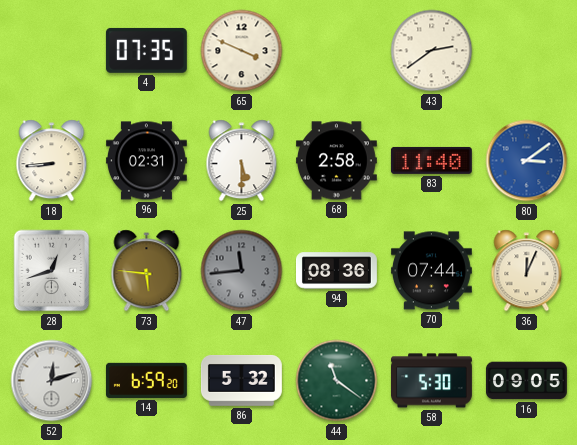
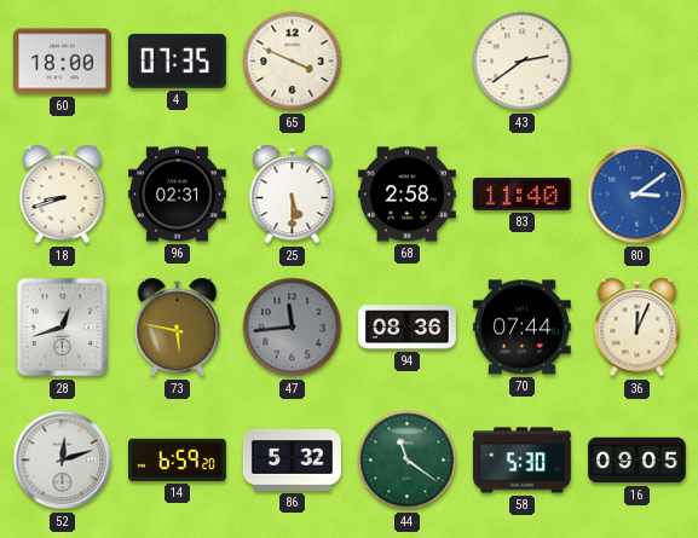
60: none -> 18:00
18: 8:44 -> 8:42
73: 5:46 -> 5:47
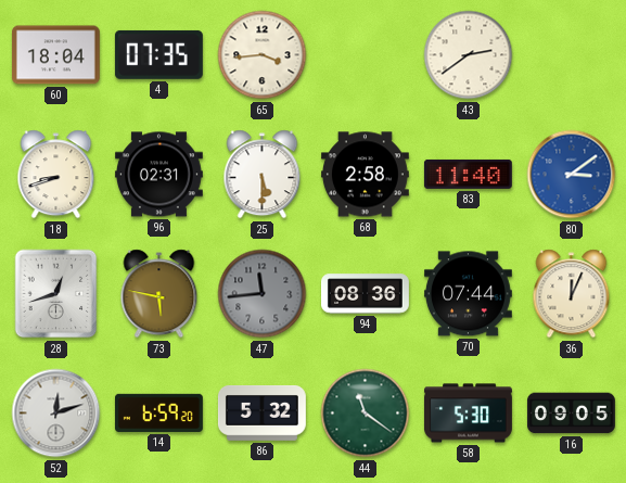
60: 18:00 -> 18:04
65: 3:49 -> 3:44
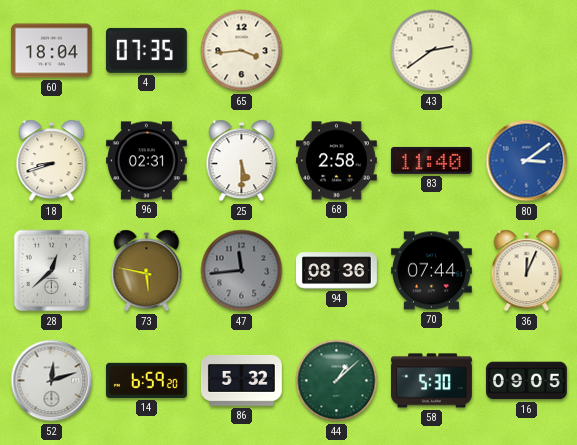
28: 12:42 -> 12:38
44: 11:21 -> 1:08
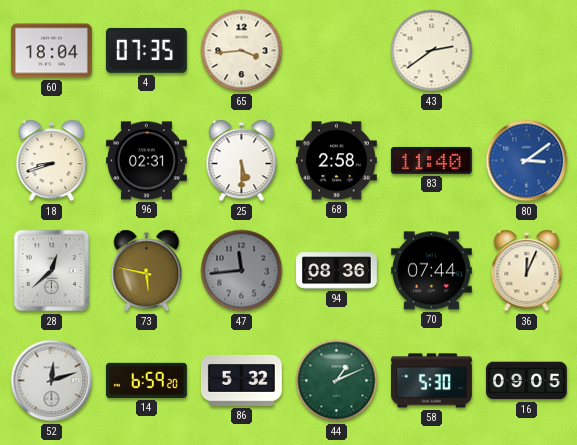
44: 1:08 -> 1:11
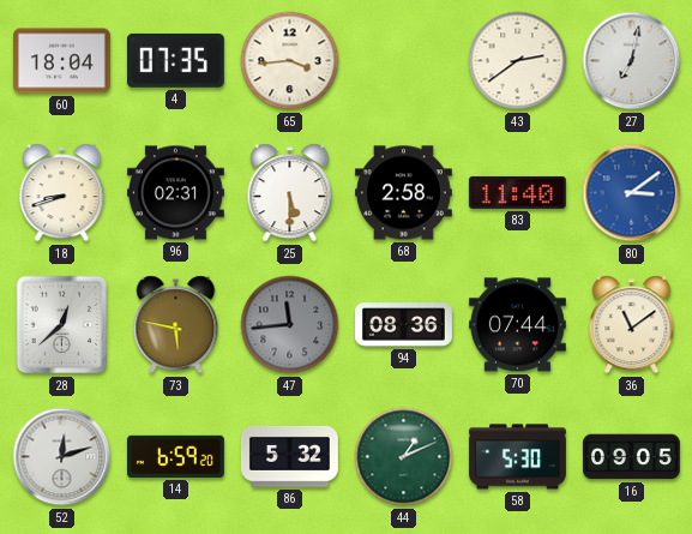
27: none -> 7:02
36: 12:04 -> 11:09
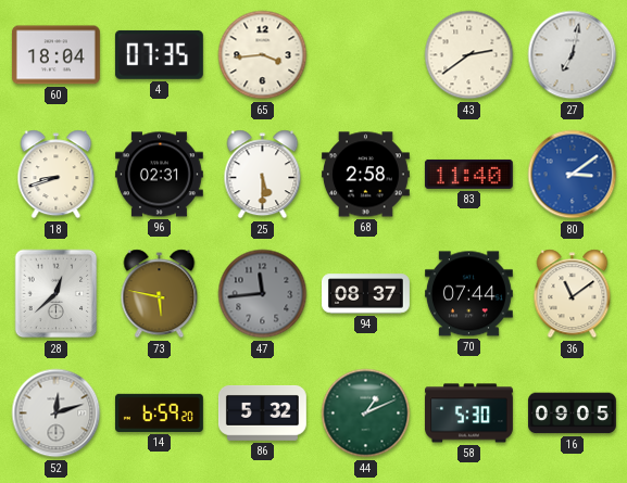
94: 08:36 -> 08:37
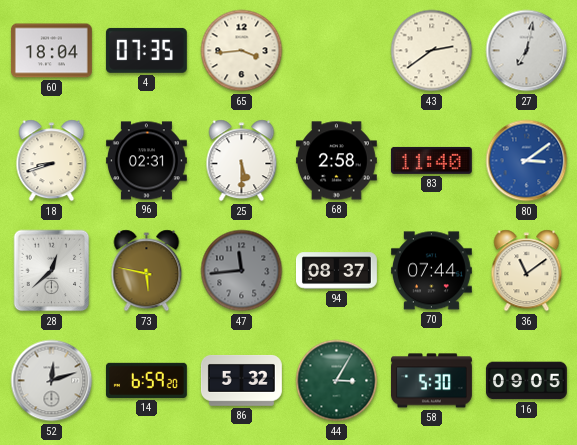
44: 1:11 -> 3:05
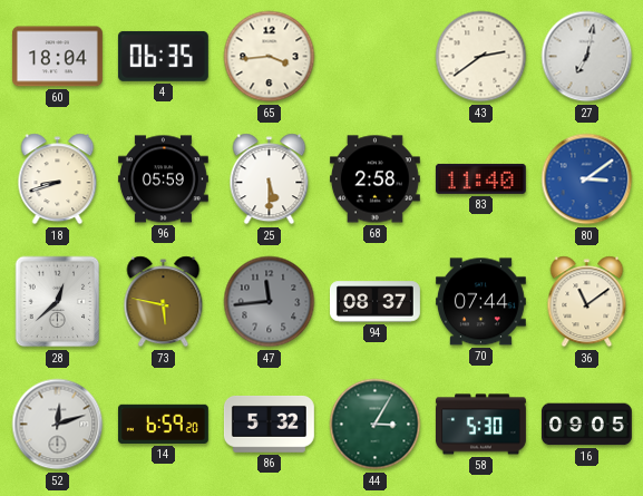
4: 07:35 -> 06:35
96: 02:31 -> 05:59
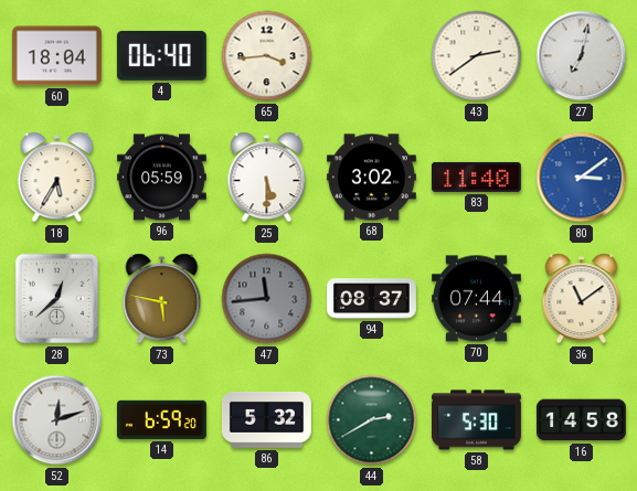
4: 06:35 -> 06:40
18: 8:42 -> 5:35
68: 2:58 -> 3:02
44: 3:05 -> 2:40
16: 09:05 -> 14:58
